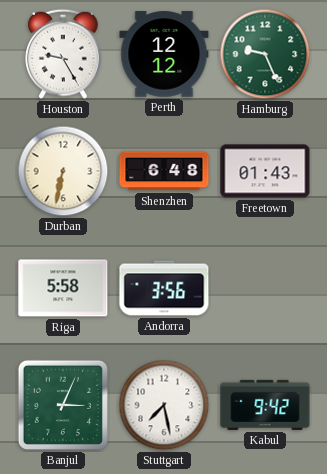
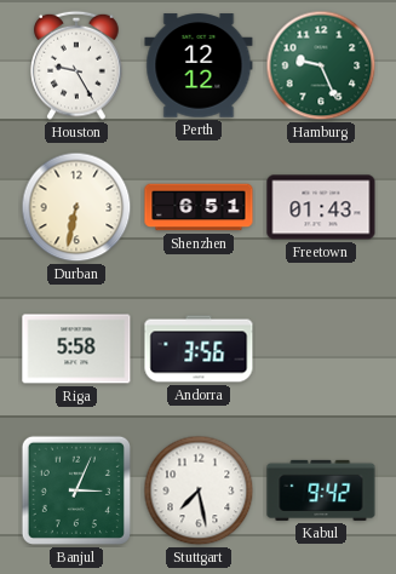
Shenzhen: 6:48 -> 6:51
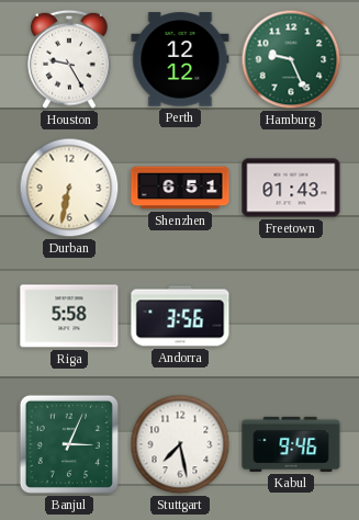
Kabul: 9:42 -> 9:46
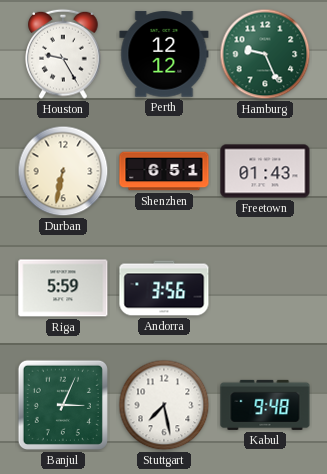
Riga: 5:58 -> 5:59
Kabul: 9:46 -> 9:48
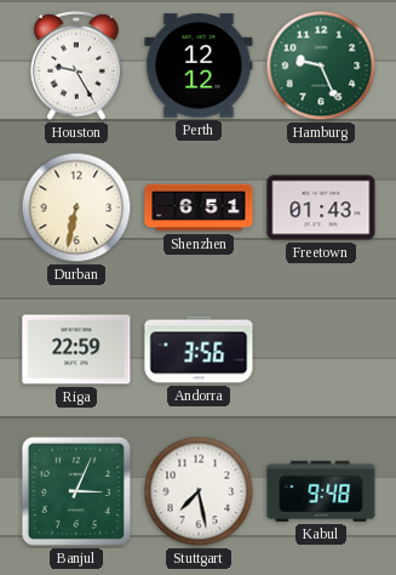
Riga: 5:59 -> 22:59
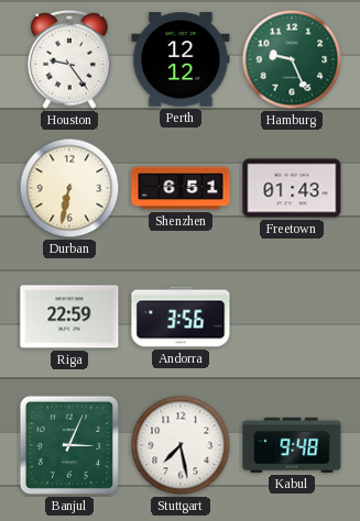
Houston: 9:25 -> 9:24
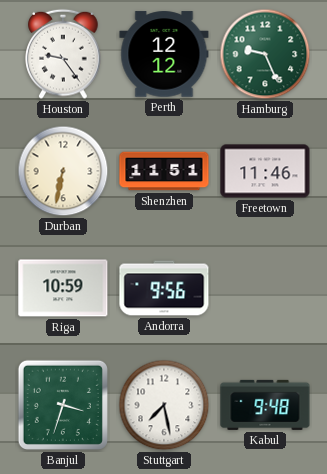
Shenzhen: 6:51 -> 11:51
Freetown: 01:43 -> 11:46
Riga: 22:59 -> 10:59
Andorra: 3:56 -> 9:56
Banjul: 3:04 -> 3:33
